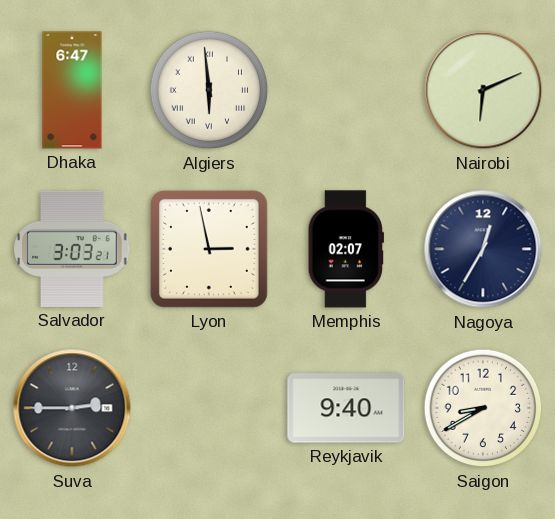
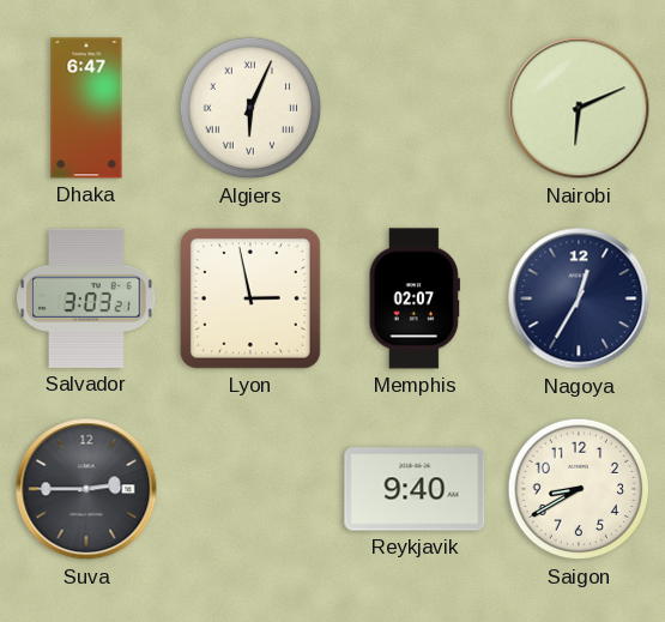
Algiers: 5:59 -> 6:04
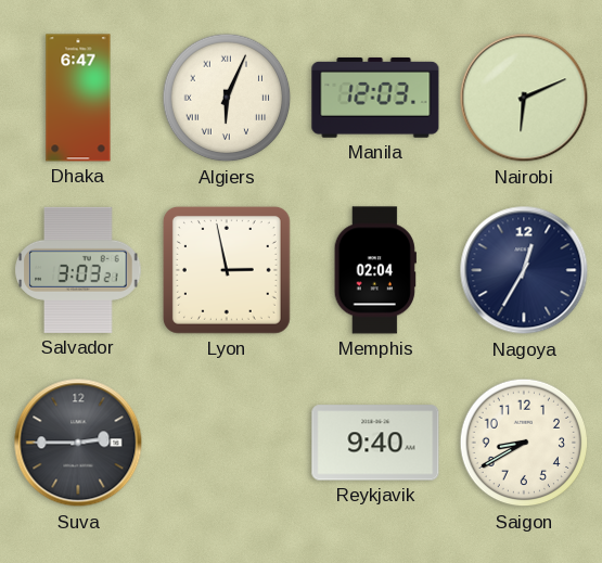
Manila: none -> 12:03
Memphis: 02:07 -> 02:04
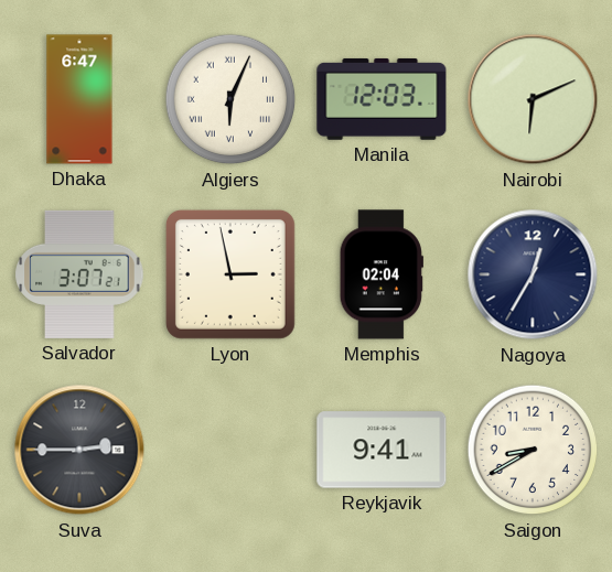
Salvador: 3:03 -> 3:07
Reykjavik: 9:40 -> 9:41
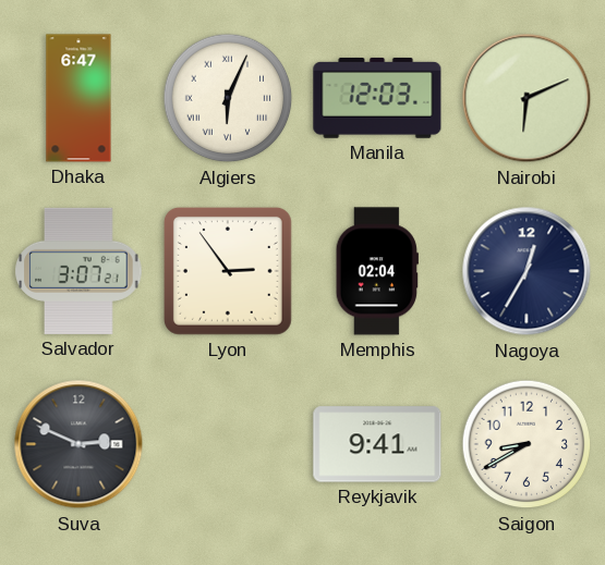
Lyon: 2:58 -> 2:54
Suva: 2:45 -> 2:49
